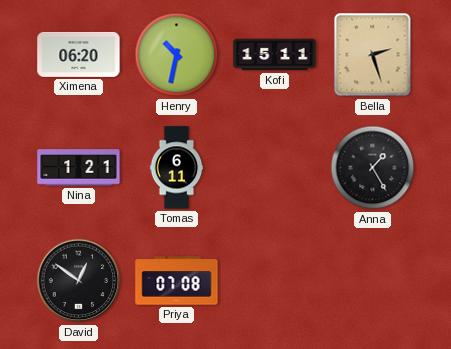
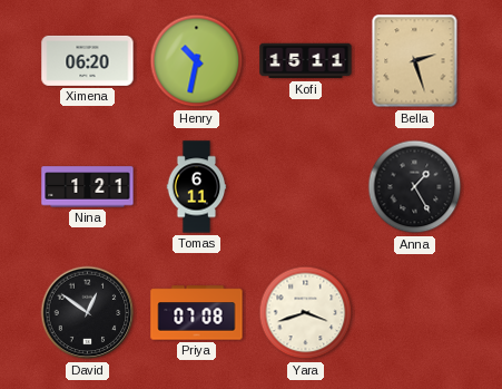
Yara: none -> 3:42
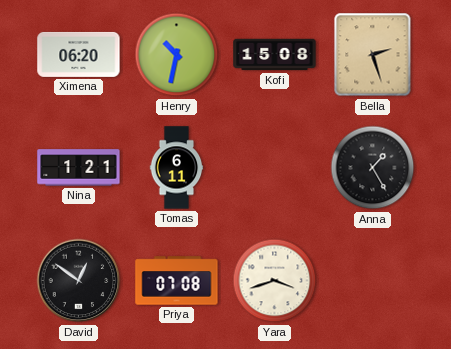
Kofi: 15:11 -> 15:08
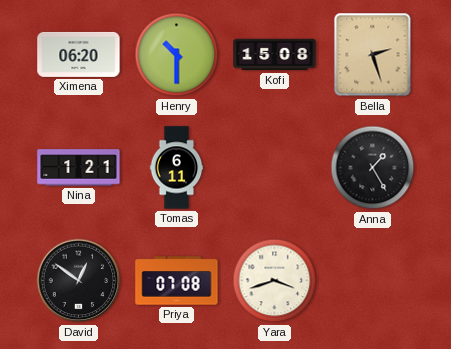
Henry: 10:32 -> 10:30
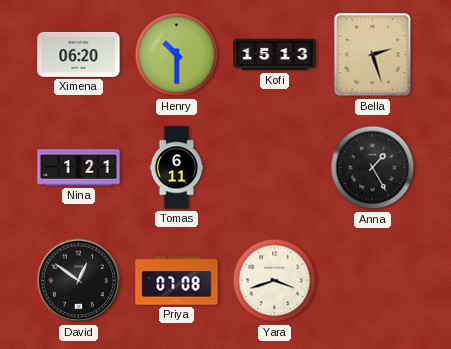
Kofi: 15:08 -> 15:13
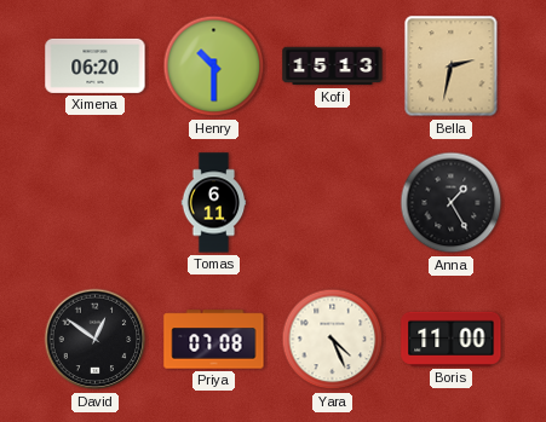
Bella: 2:27 -> 2:32
Nina: 1:21 -> none
Yara: 3:42 -> 4:26
Boris: none -> 11:00
